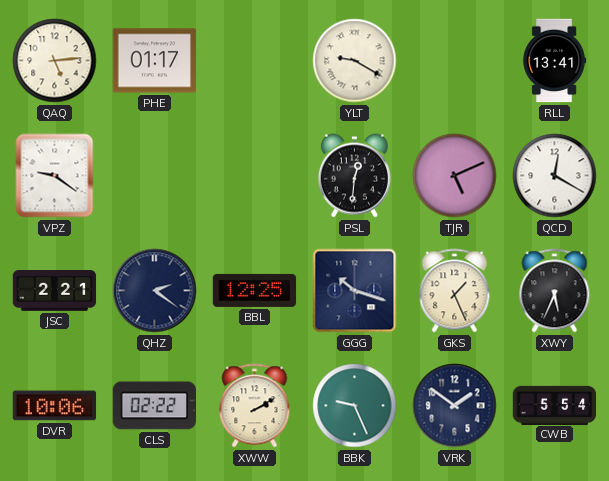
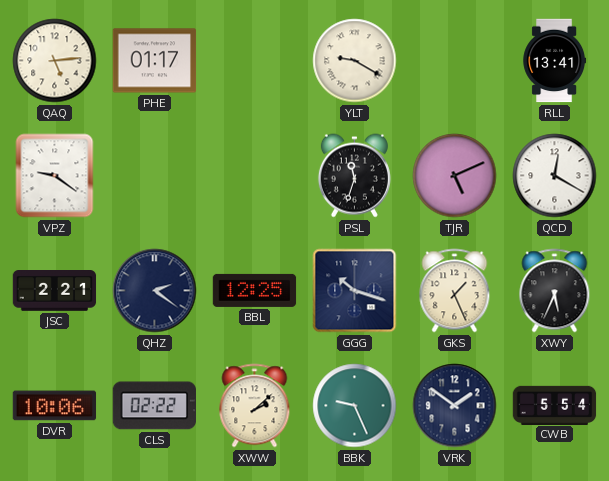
PSL: 12:31 -> 11:33
XWW: 2:10 -> 2:08
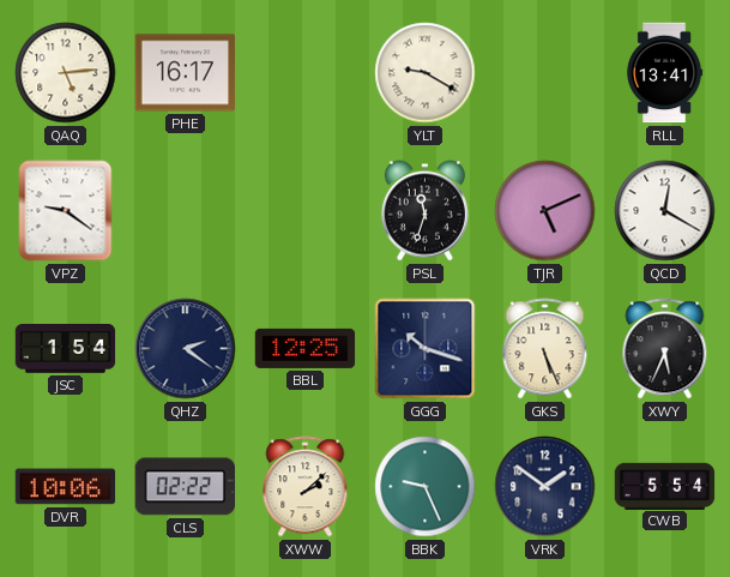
PHE: 01:17 -> 16:17
JSC: 2:21 -> 1:54
GKS: 1:26 -> 5:26
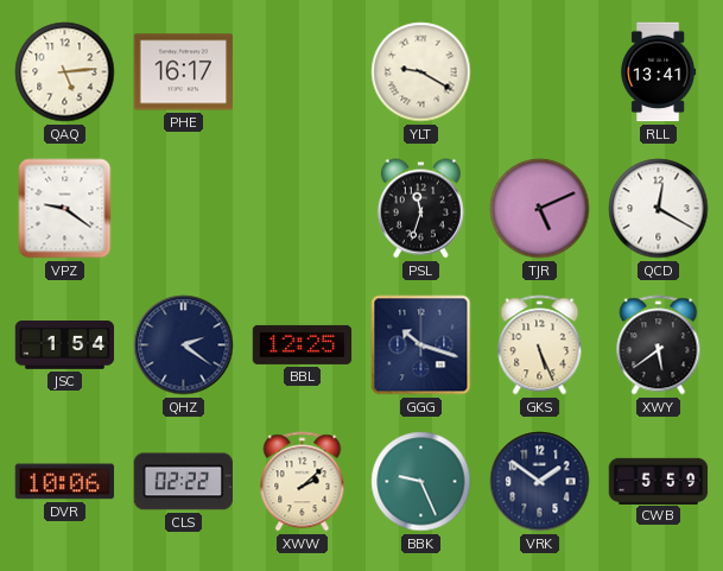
XWY: 5:34 -> 5:39
CWB: 5:54 -> 5:59
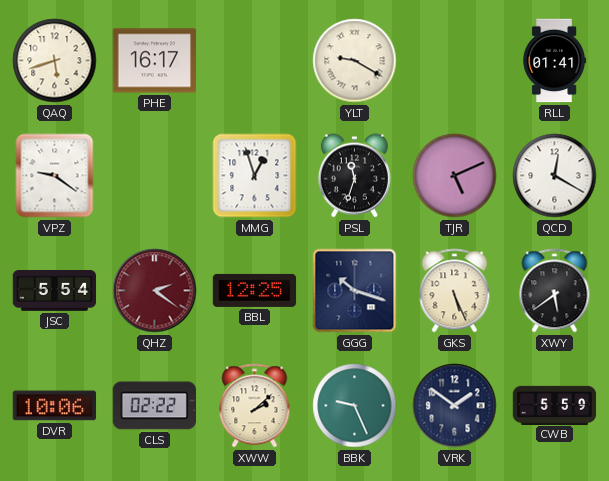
QAQ: 5:14 -> 5:42
RLL: 13:41 -> 01:41
MMG: none -> 12:57
JSC: 1:54 -> 5:54
QHZ dial: navy -> burgundy
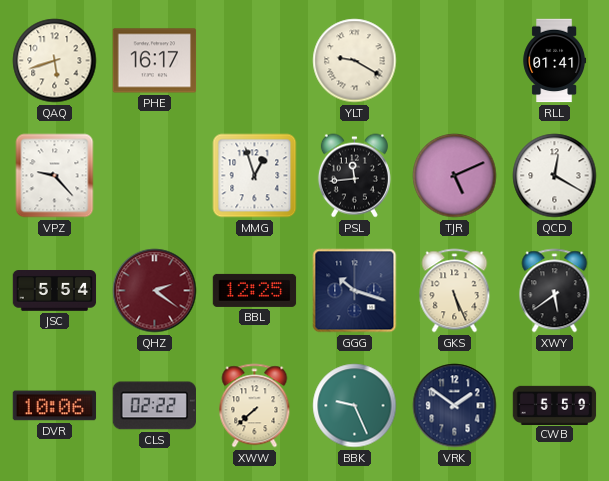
VPZ: 9:21 -> 9:23
PSL: 11:33 -> 11:44
XWW: 2:08 -> 7:38
